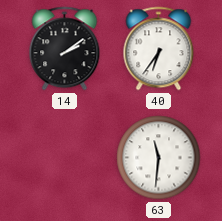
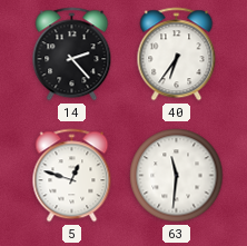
14: 2:09 -> 2:23
5: none -> 12:48
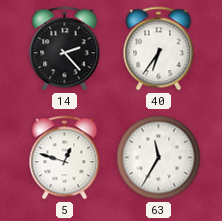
63: 11:31 -> 11:35
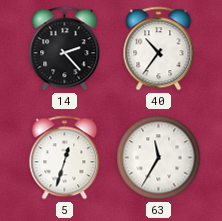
40: 6:36 -> 10:36
5: 12:48 -> 12:33
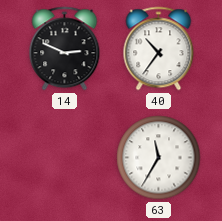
14: 2:23 -> 2:49
5: 12:33 -> none
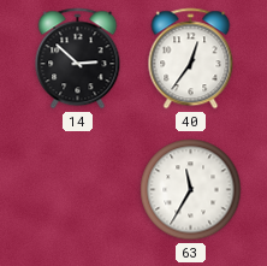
14: 2:49 -> 2:52
40: 10:36 -> 12:36
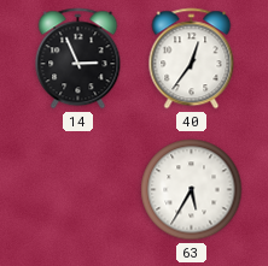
14: 2:52 -> 2:56
63: 11:35 -> 5:35
